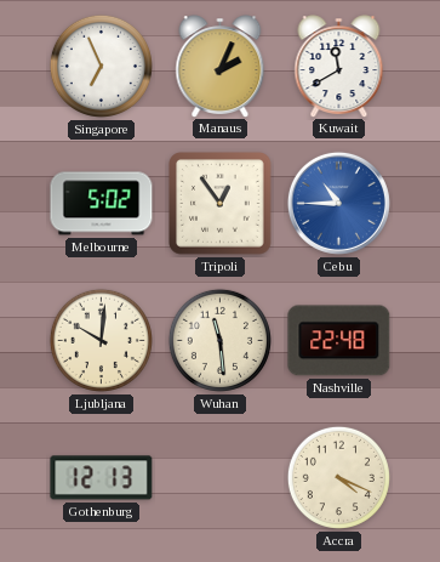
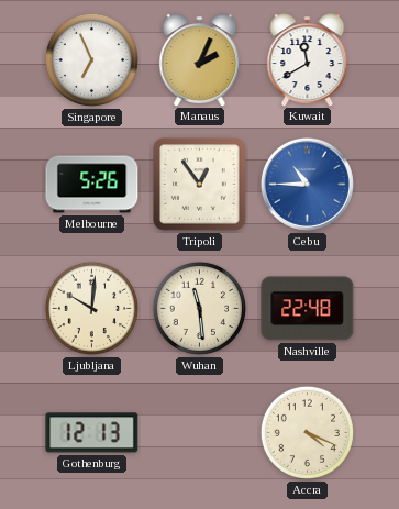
Melbourne: 5:02 -> 5:26
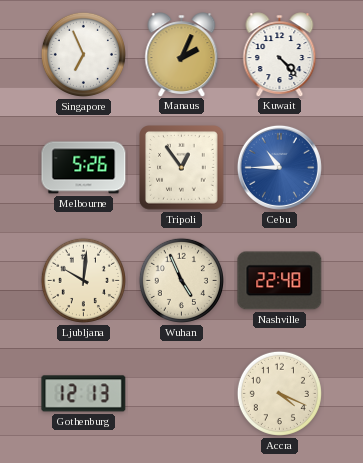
Kuwait: 11:40 -> 4:23
Wuhan: 11:29 -> 4:56
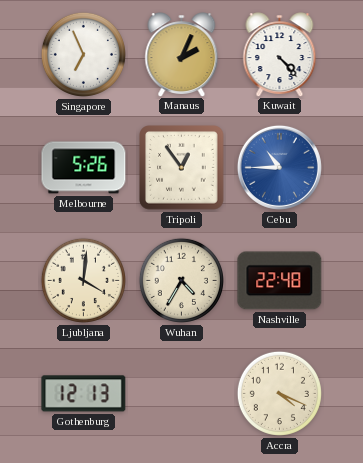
Ljubljana: 10:01 -> 4:01
Wuhan: 4:56 -> 4:35
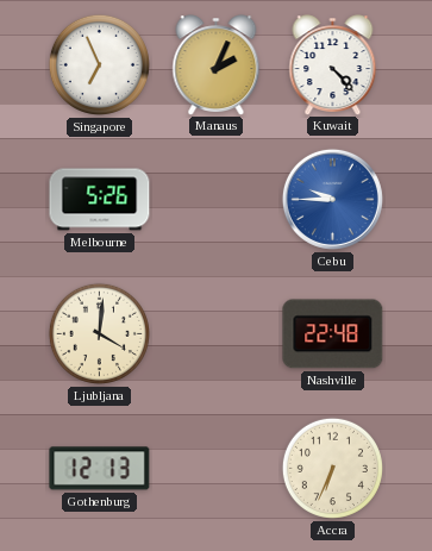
Tripoli: 12:54 -> none
Cebu: 10:45 -> 9:45
Wuhan: 4:35 -> none
Accra: 4:19 -> 6:34
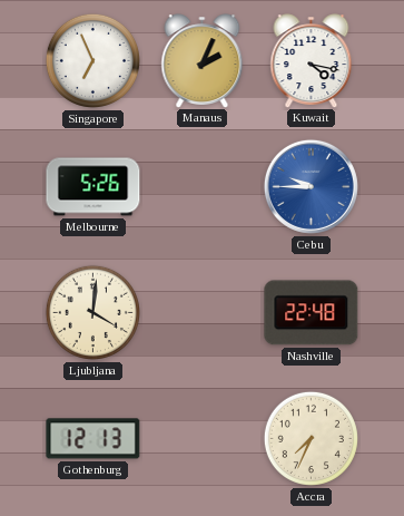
Kuwait: 4:23 -> 4:17
Accra: 6:34 -> 7:34
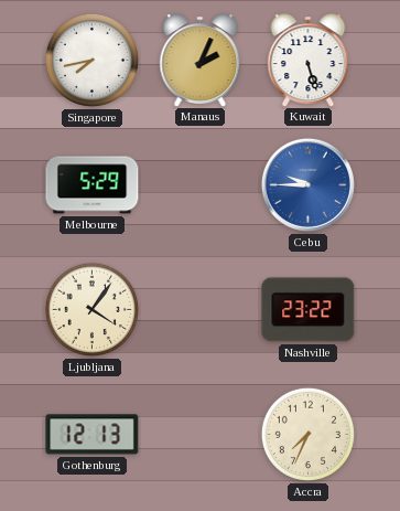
Singapore: 6:56 -> 7:43
Kuwait: 4:17 -> 5:27
Melbourne: 5:26 -> 5:29
Ljubljana: 4:01 -> 4:06
Nashville: 22:48 -> 23:22
